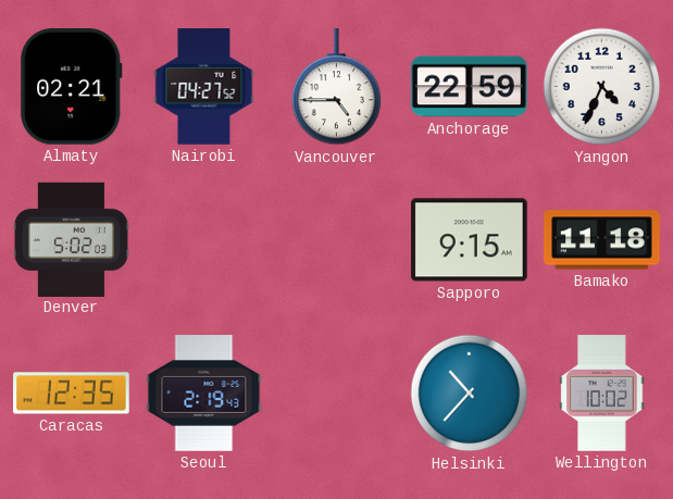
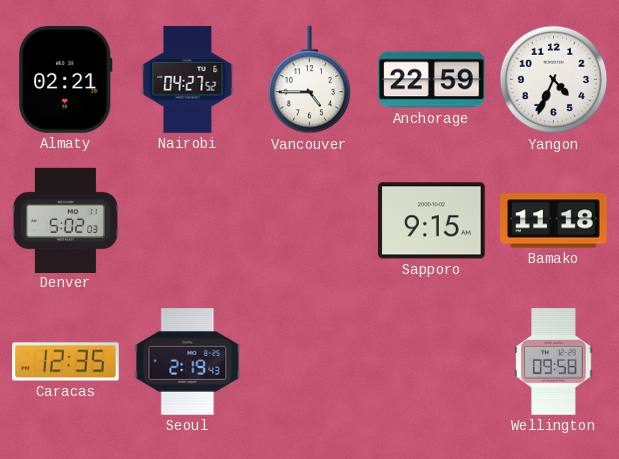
Helsinki: 10:37 -> none
Wellington: 10:02 -> 09:58
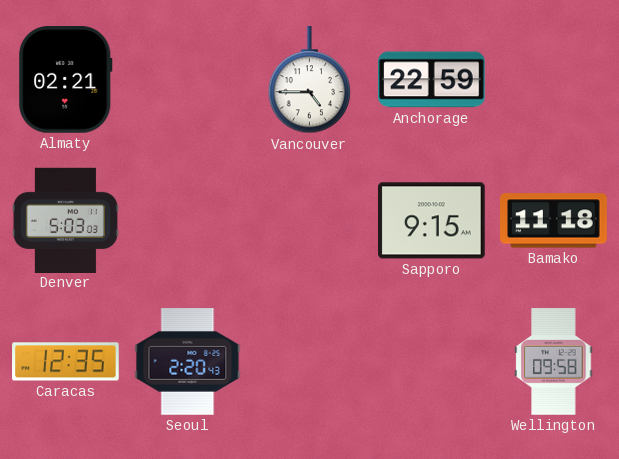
Nairobi: 04:27 -> none
Yangon: 4:34 -> none
Denver: 5:02 -> 5:03
Seoul: 2:19 -> 2:20
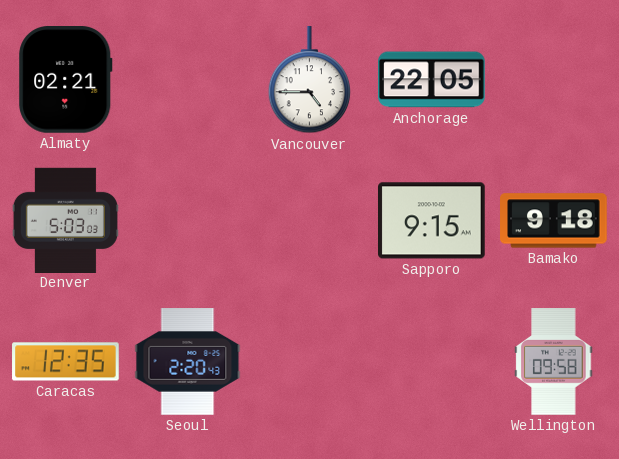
Anchorage: 22:59 -> 22:05
Bamako: 11:18 -> 9:18
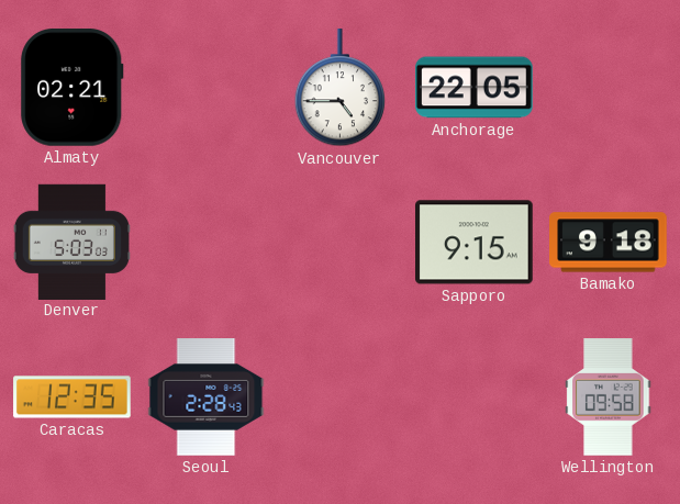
Seoul: 2:20 -> 2:28
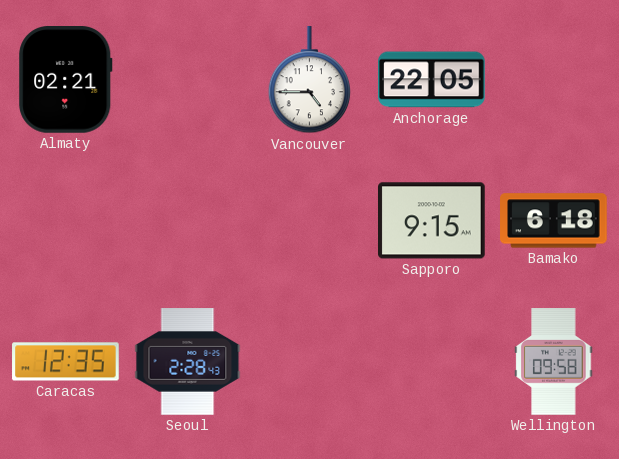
Denver: 5:03 -> none
Bamako: 9:18 -> 6:18
